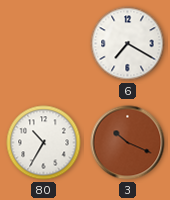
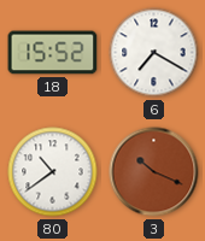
18: none -> 15:52
80: 10:35 -> 10:39
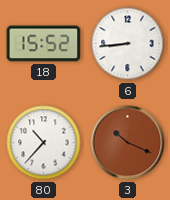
6: 7:20 -> 8:44
80: 10:39 -> 10:37
